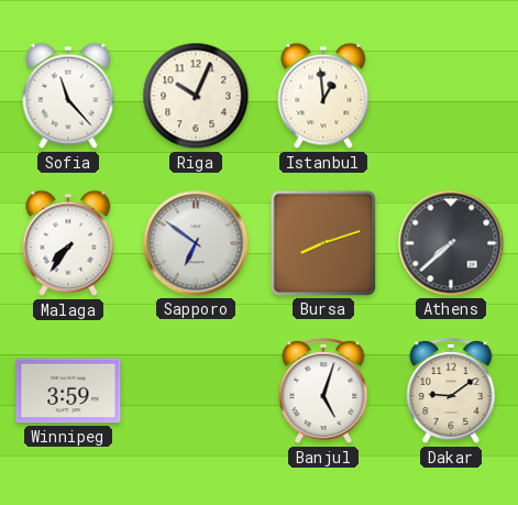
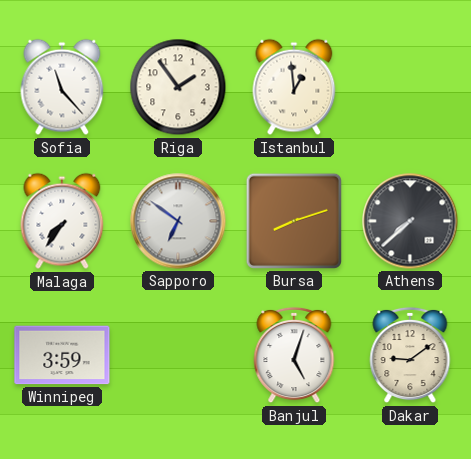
Riga: 10:04 -> 1:54
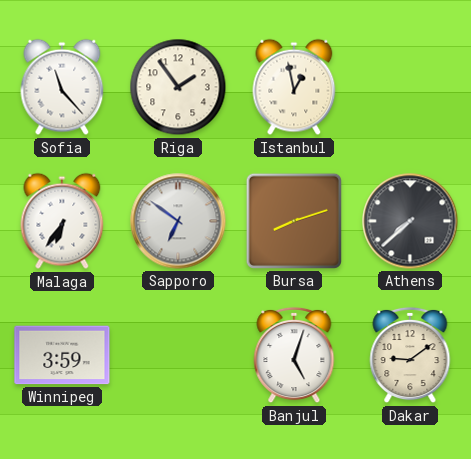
Istanbul: 12:59 -> 12:58
Malaga: 7:36 -> 6:36
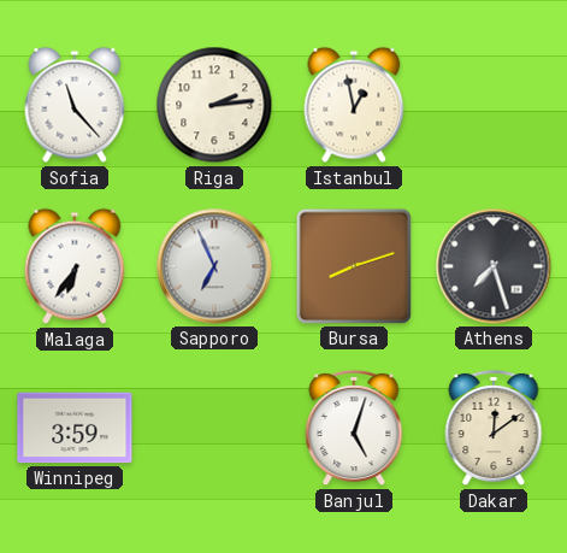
Riga: 1:54 -> 2:14
Sapporo: 6:51 -> 6:56
Athens: 7:38 -> 7:27
Dakar: 9:09 -> 12:09
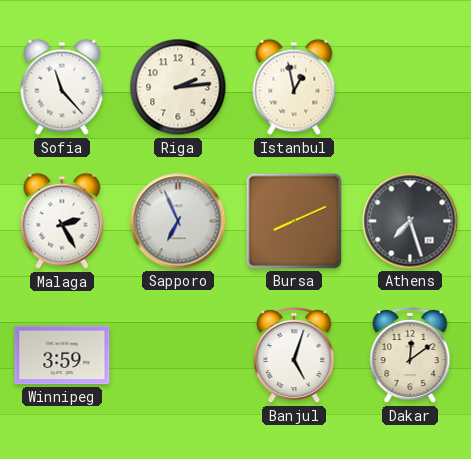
Malaga: 6:36 -> 2:25
Bursa: 8:12 -> 8:11
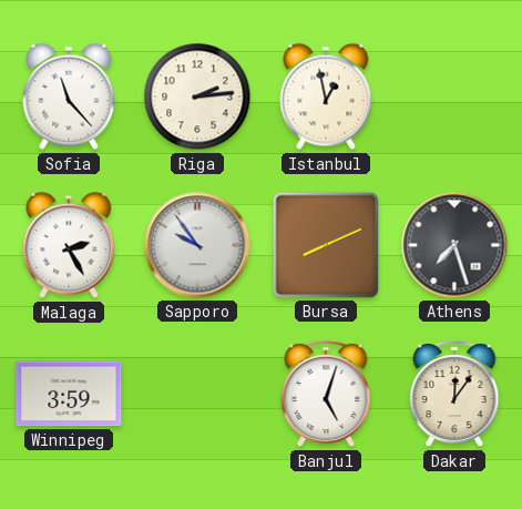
Sapporo: 6:56 -> 9:54
Dakar: 12:09 -> 12:06
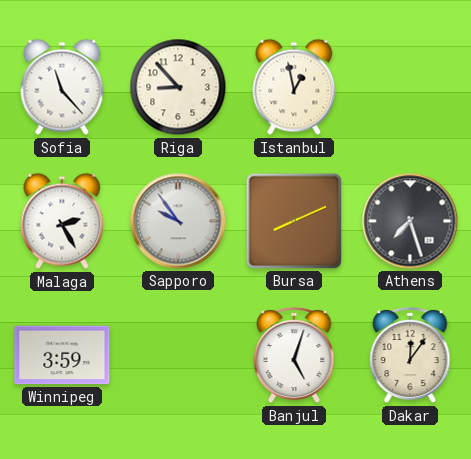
Riga: 2:14 -> 8:53
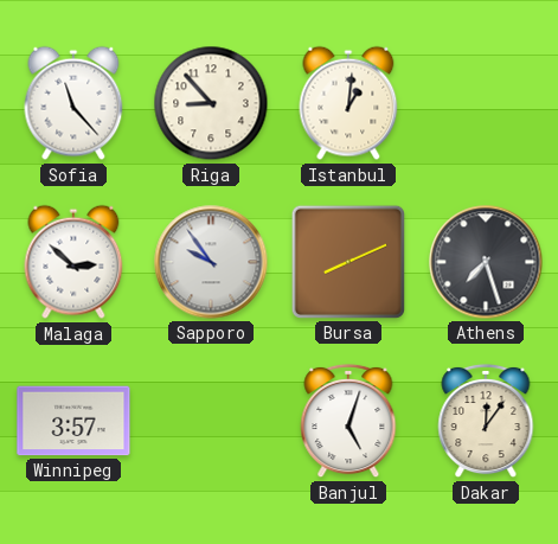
Istanbul: 12:58 -> 1:01
Malaga: 2:25 -> 2:52
Winnipeg: 3:59 -> 3:57
